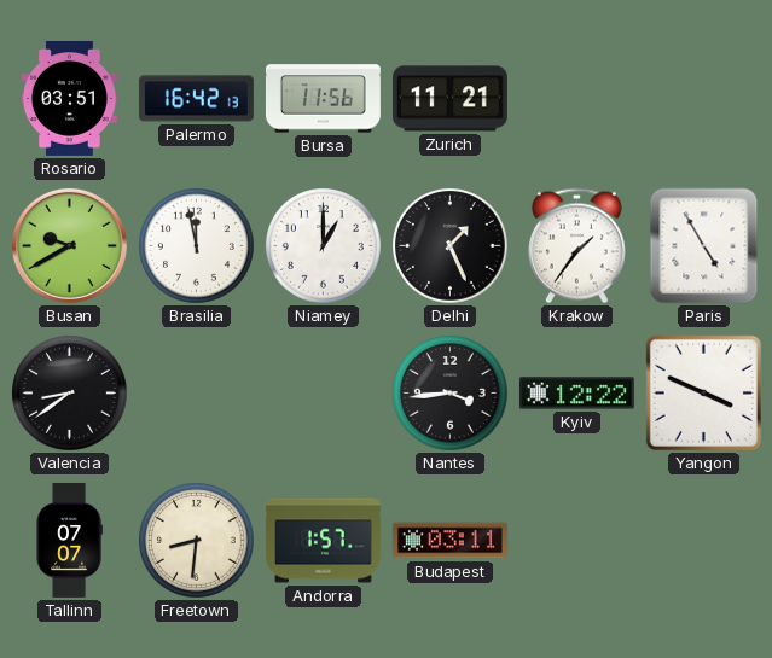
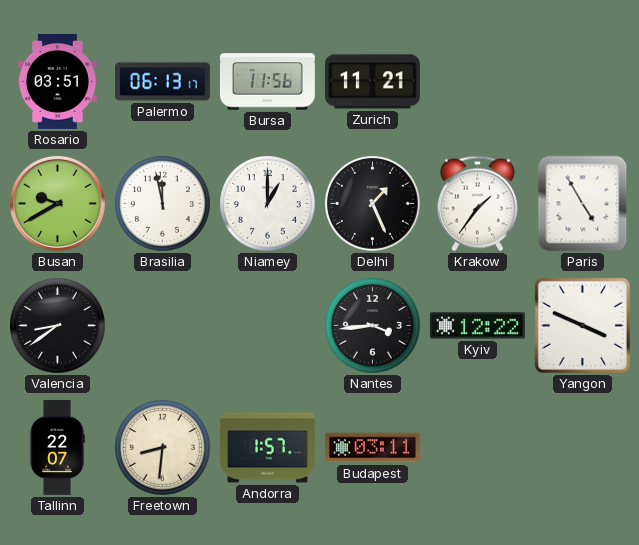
Palermo: 16:42 -> 06:13
Tallinn: 07:07 -> 22:07
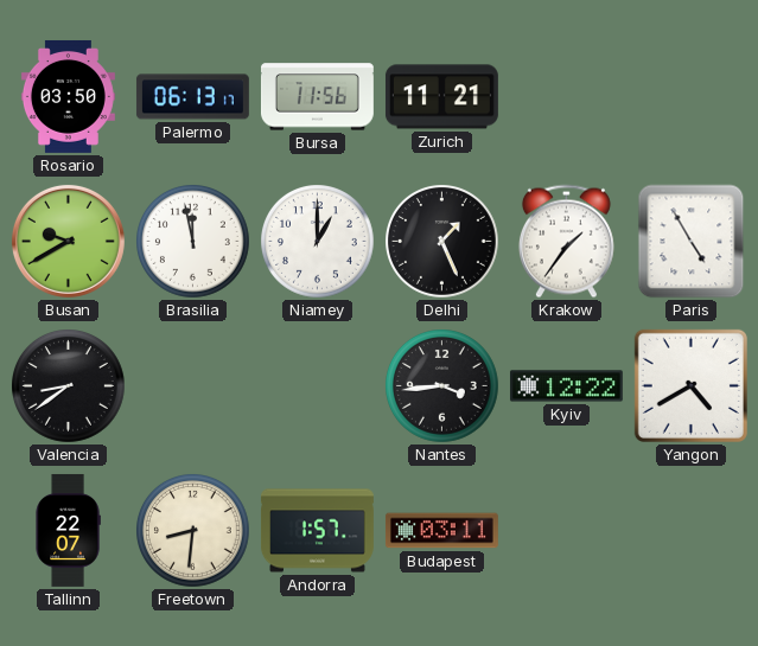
Rosario: 03:51 -> 03:50
Yangon: 3:49 -> 4:40
